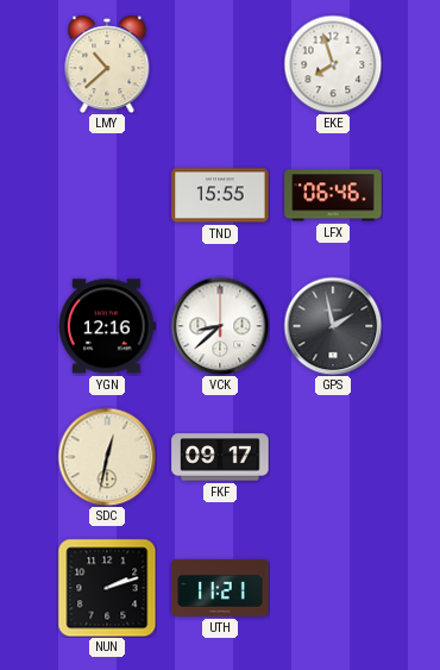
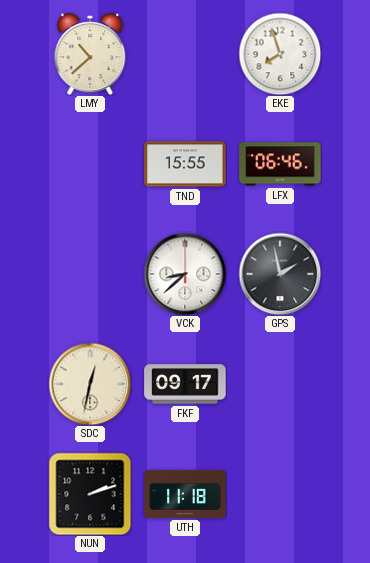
YGN: 12:16 -> none
UTH: 11:21 -> 11:18
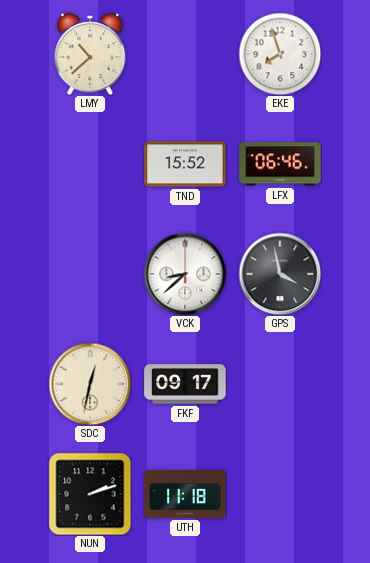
TND: 15:55 -> 15:52
GPS: 1:58 -> 3:58
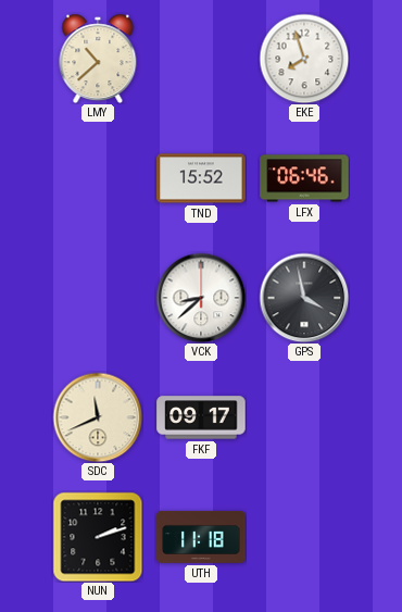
SDC: 12:32 -> 11:41
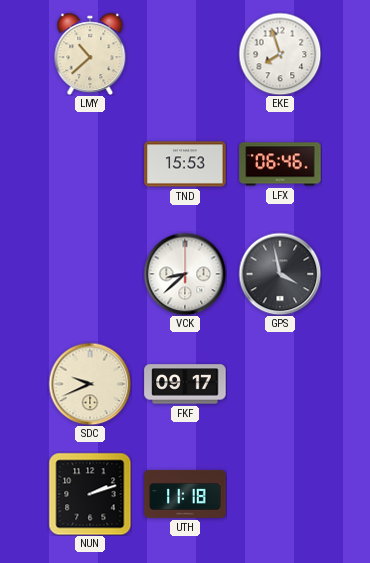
TND: 15:52 -> 15:53
SDC: 11:41 -> 9:41
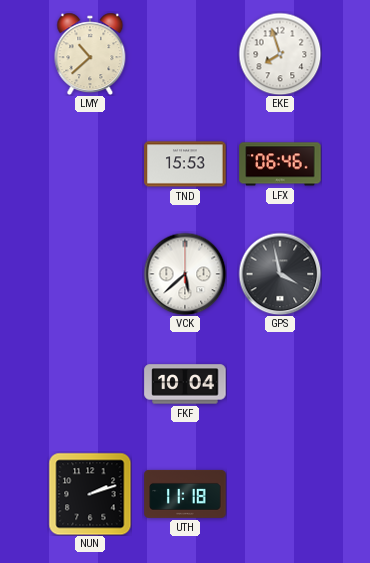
VCK: 8:38 -> 5:38
SDC: 9:41 -> none
FKF: 09:17 -> 10:04
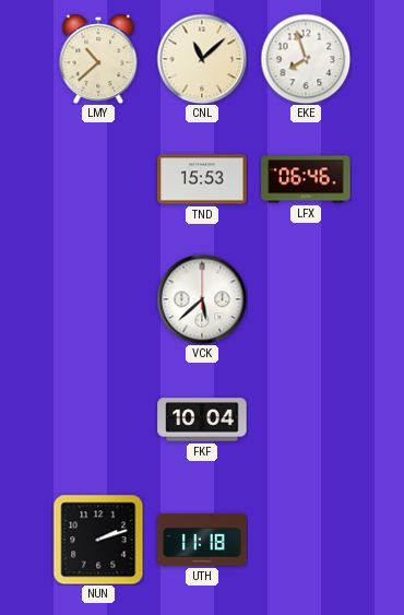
CNL: none -> 11:08
GPS: 3:58 -> none
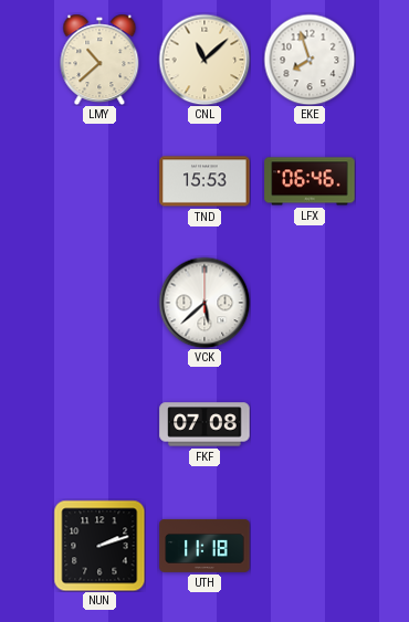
FKF: 10:04 -> 07:08
